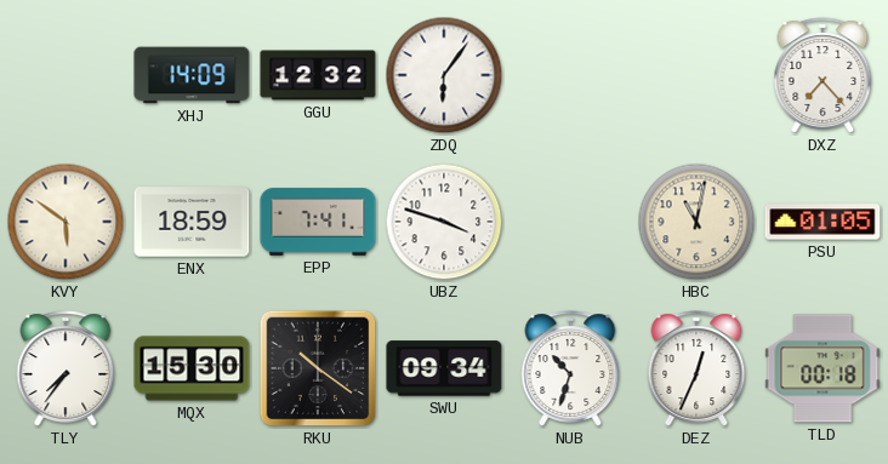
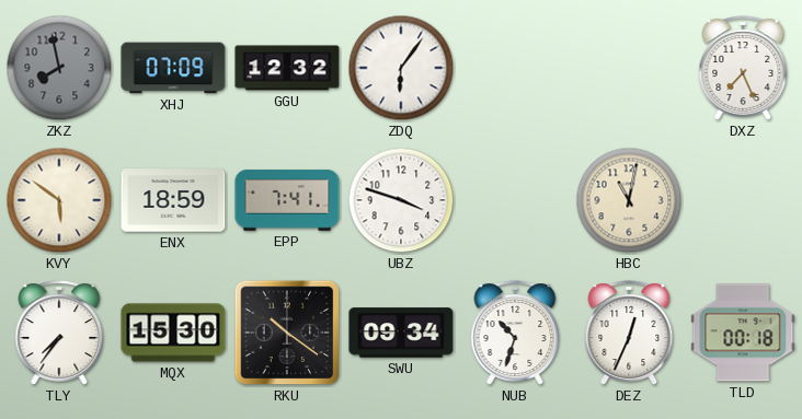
ZKZ: none -> 7:58
XHJ: 14:09 -> 07:09
DXZ: 7:23 -> 7:26
PSU: 01:05 -> none
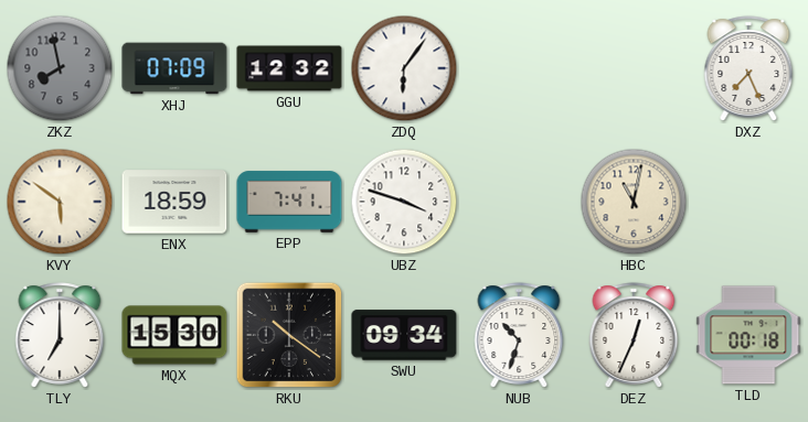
TLY: 7:36 -> 7:00
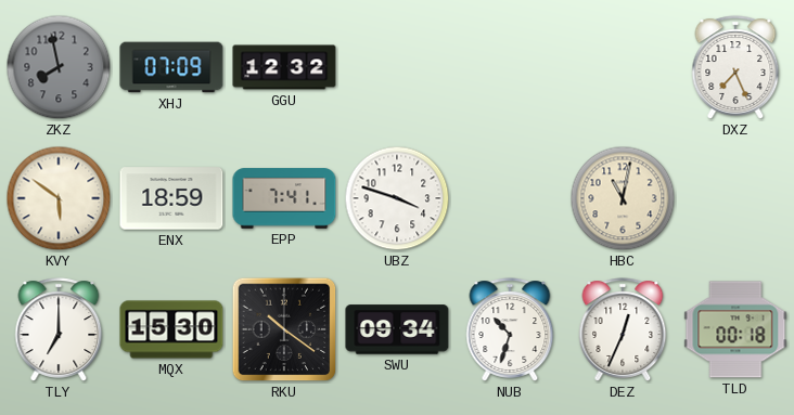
ZDQ: 6:06 -> none
